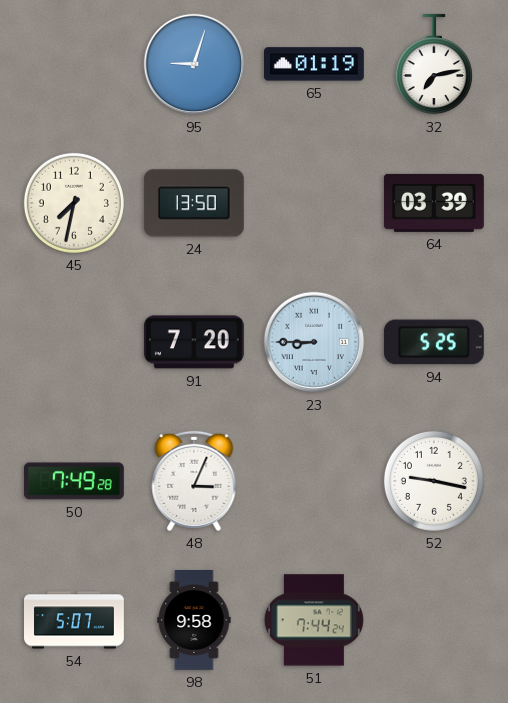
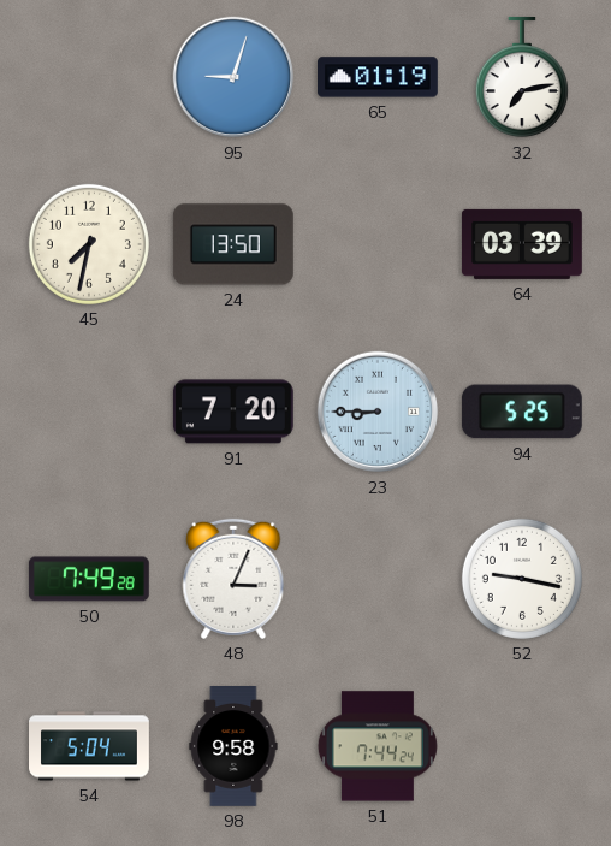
54: 5:07 -> 5:04
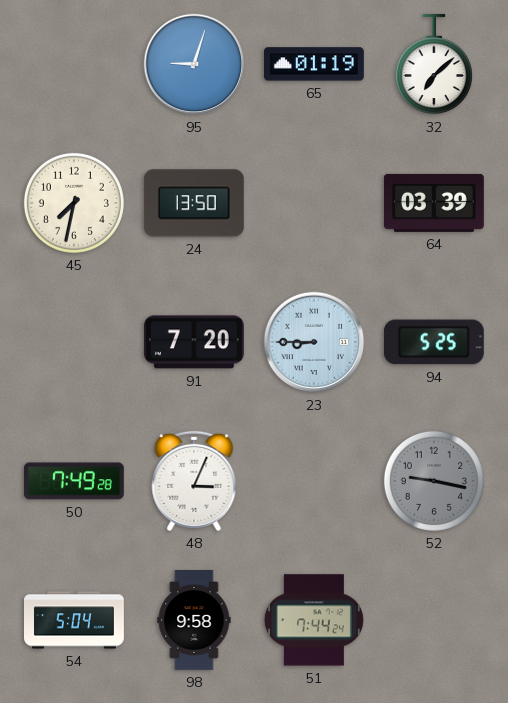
32: 7:13 -> 7:08
52 dial: white -> grey
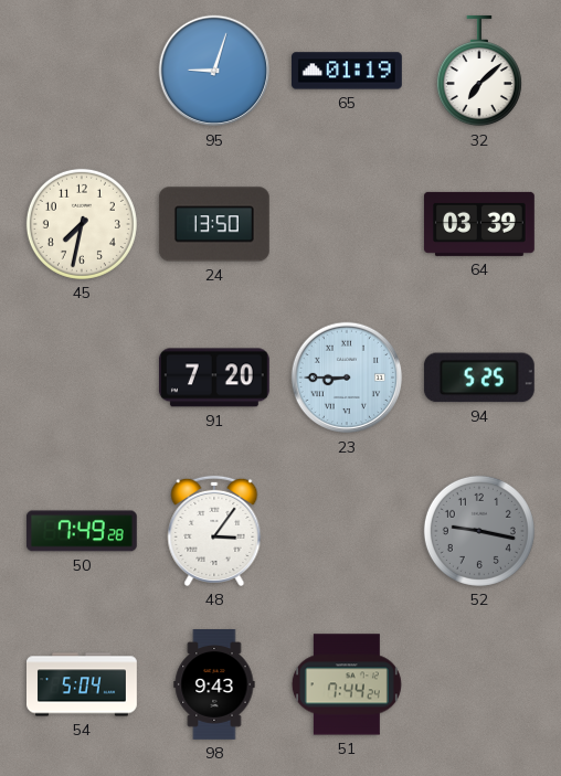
48: 3:04 -> 3:06
98: 9:58 -> 9:43
